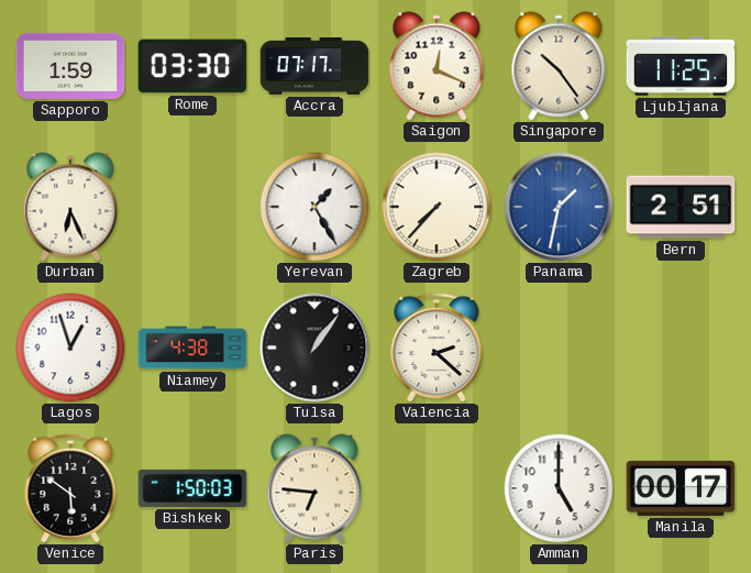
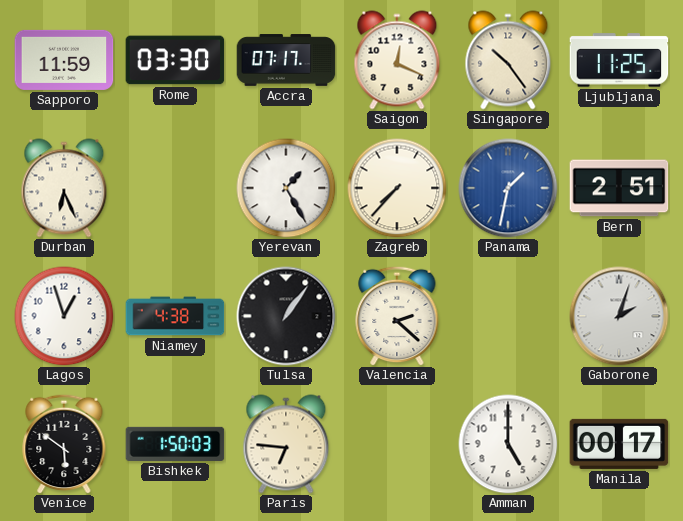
Sapporo: 1:59 -> 11:59
Gaborone: none -> 2:03
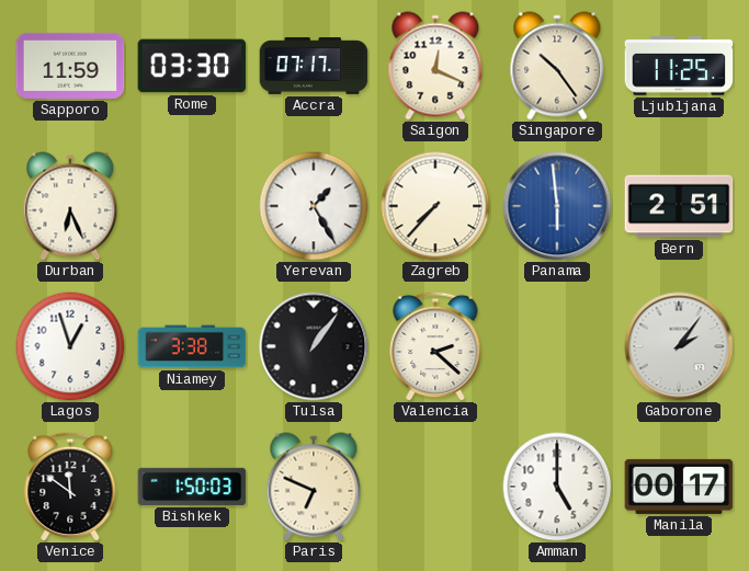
Panama: 1:32 -> 5:59
Niamey: 4:38 -> 3:38
Gaborone: 2:03 -> 2:06
Venice: 5:51 -> 11:51
Paris: 6:46 -> 6:49
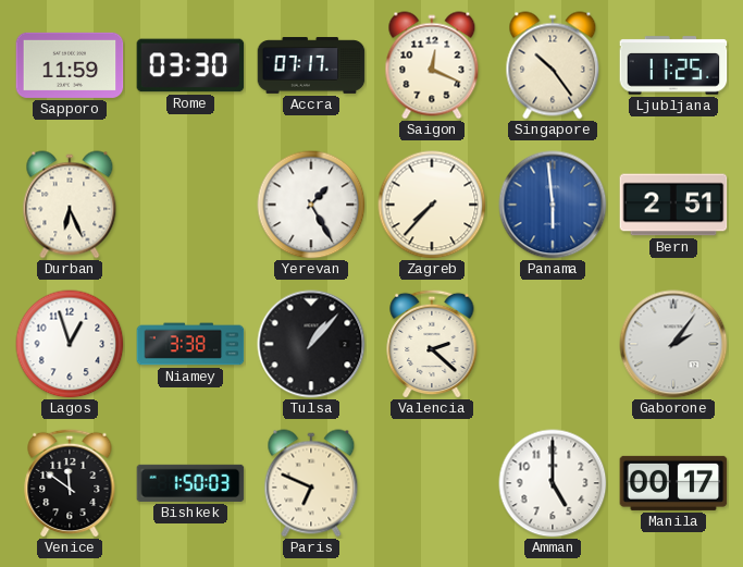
Tulsa: 1:06 -> 1:07
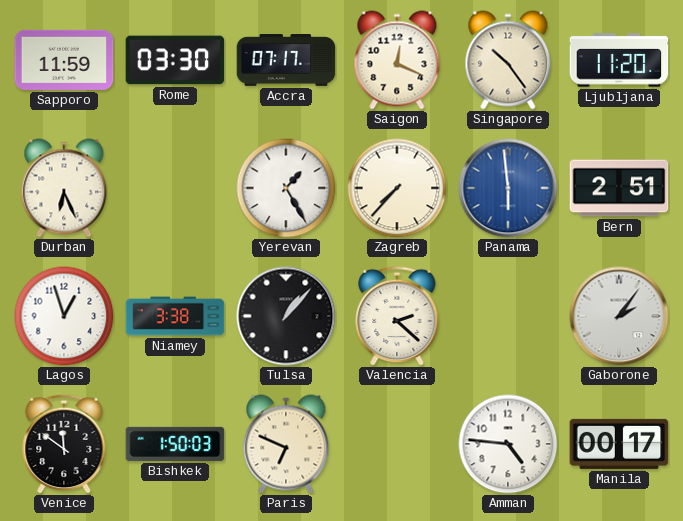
Ljubljana: 11:25 -> 11:20
Amman: 5:00 -> 4:46
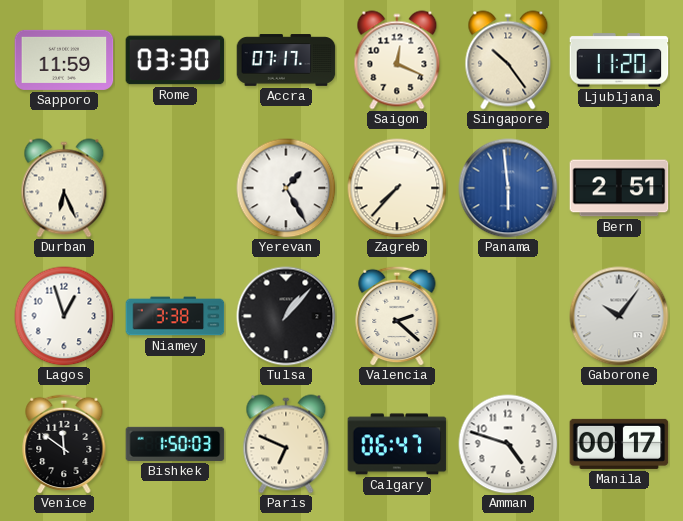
Gaborone: 2:06 -> 10:06
Calgary: none -> 06:47
Amman: 4:46 -> 4:48
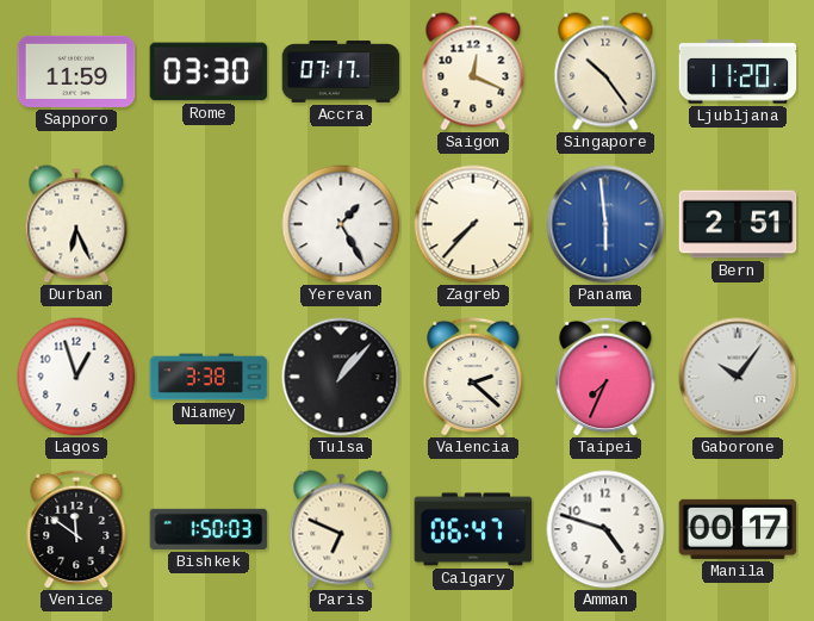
Taipei: none -> 7:34
